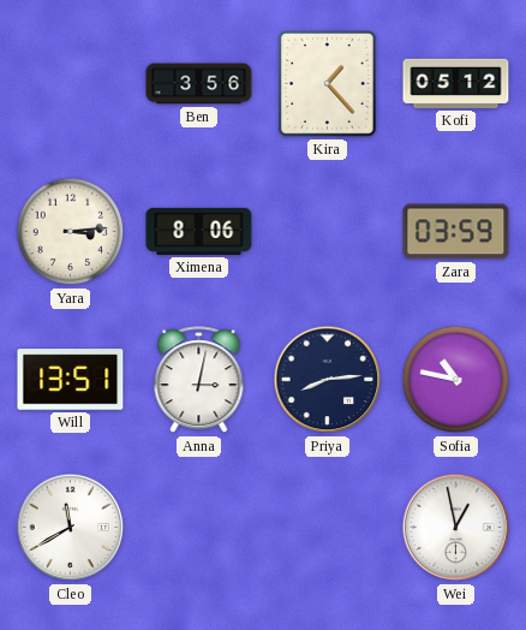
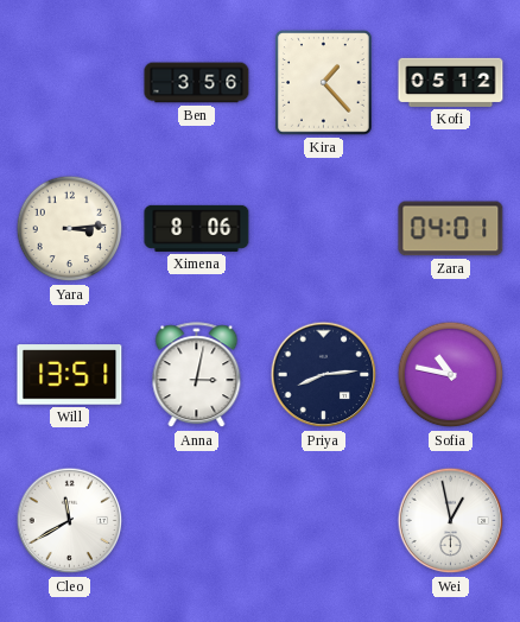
Zara: 03:59 -> 04:01
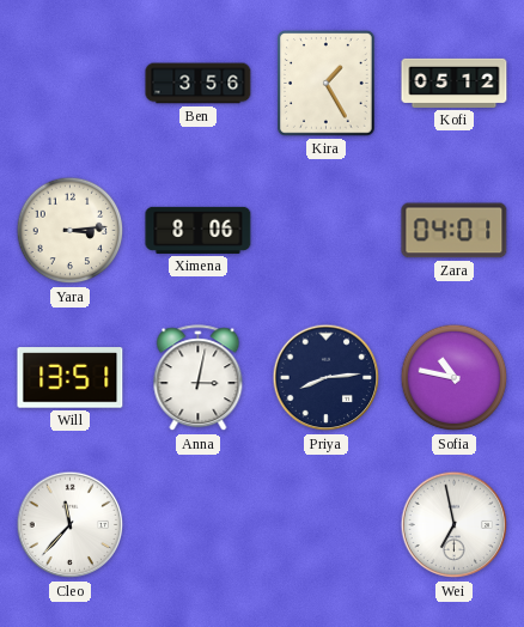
Kira: 1:23 -> 1:25
Cleo: 11:40 -> 11:37
Wei: 12:58 -> 6:58
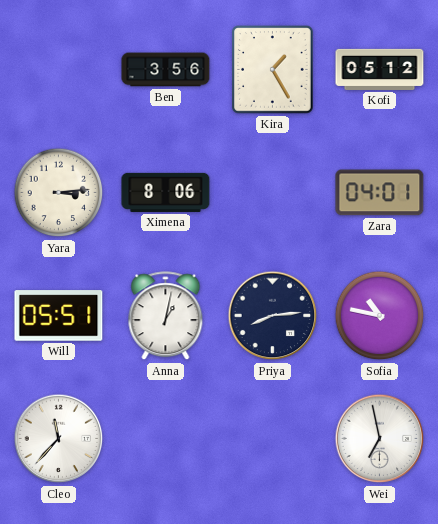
Will: 13:51 -> 05:51
Anna: 3:02 -> 1:02
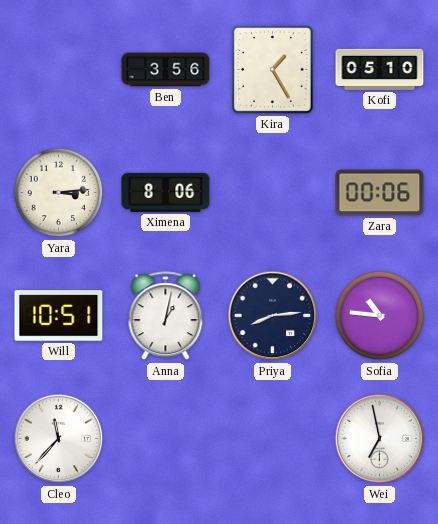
Kofi: 05:12 -> 05:10
Zara: 04:01 -> 00:06
Will: 05:51 -> 10:51
Sofia: 10:47 -> 10:46
